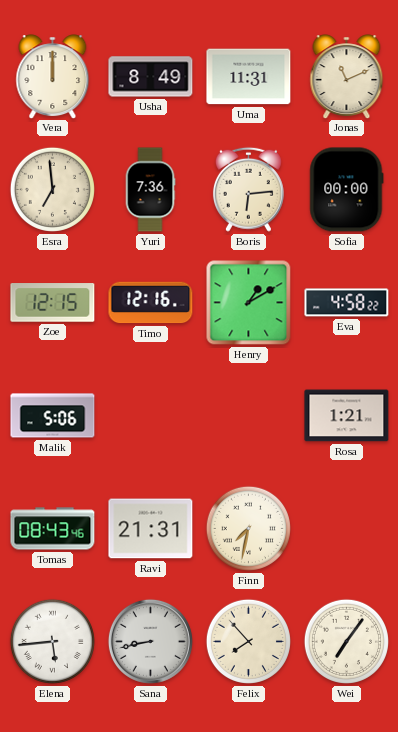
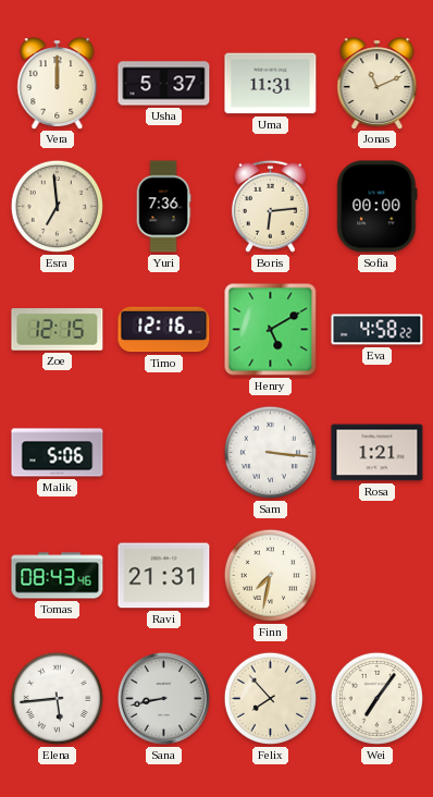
Usha: 8:49 -> 5:37
Henry: 1:10 -> 5:10
Sam: none -> 3:16
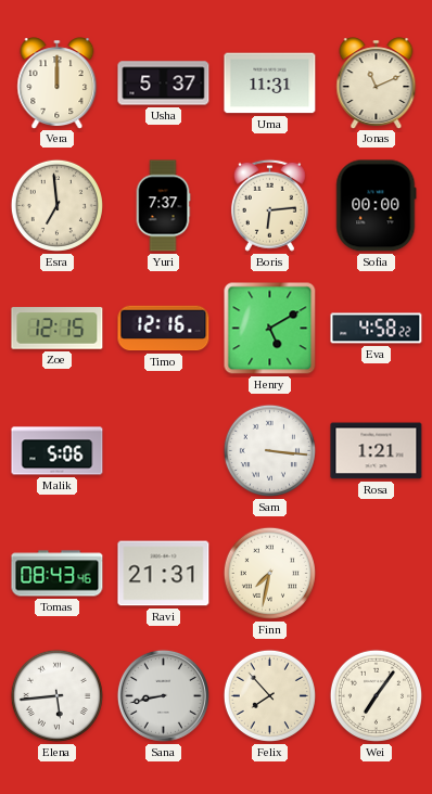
Yuri: 7:36 -> 7:37
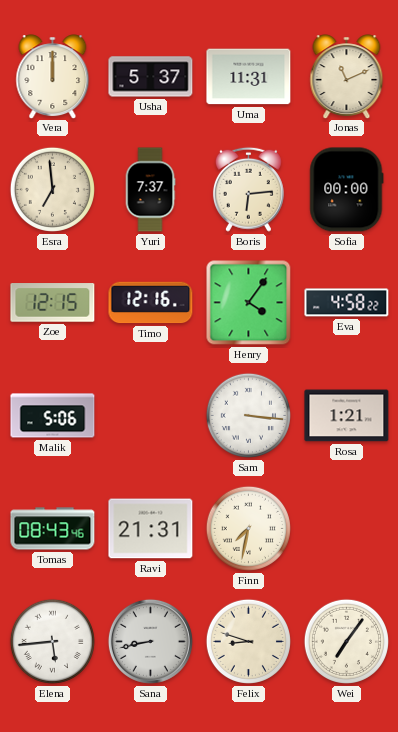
Henry: 5:10 -> 4:06
Felix: 7:53 -> 8:48
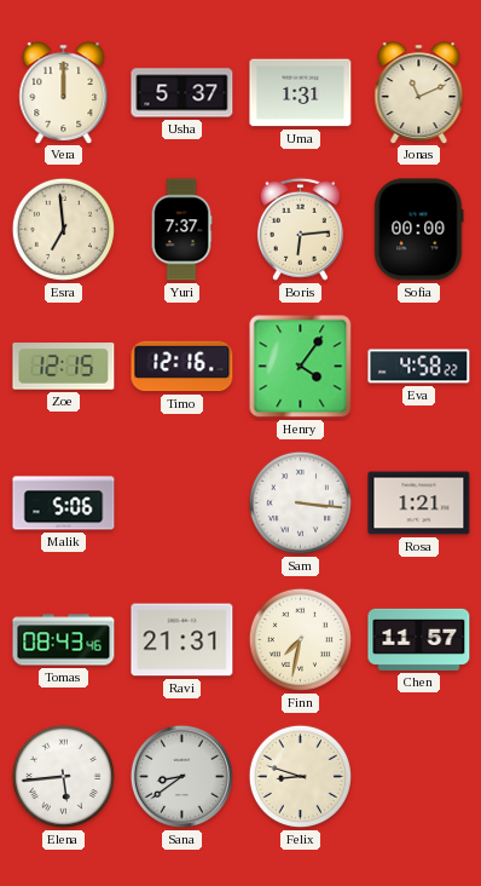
Uma: 11:31 -> 1:31
Chen: none -> 11:57
Sana: 8:43 -> 8:39
Wei: 7:06 -> none
